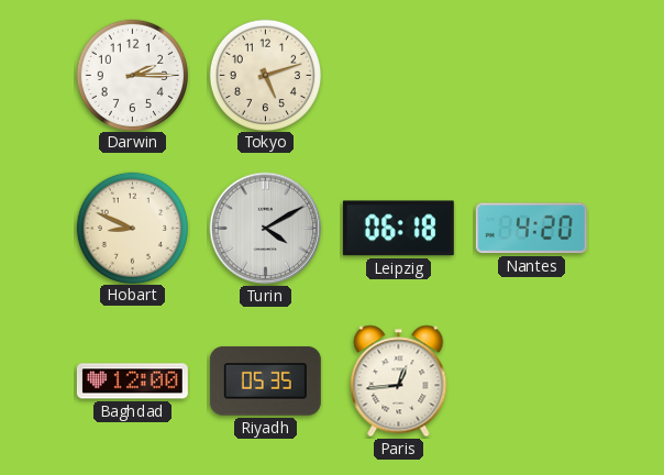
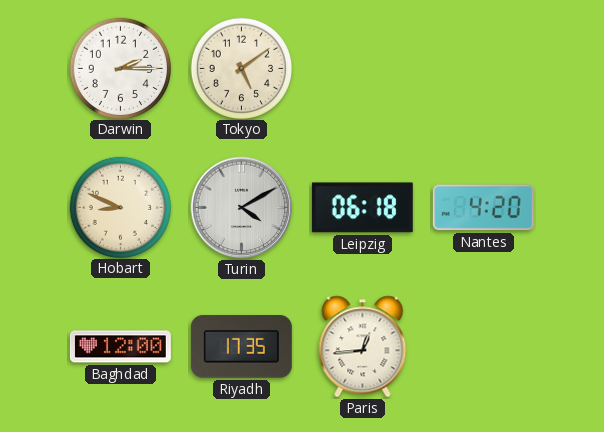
Tokyo: 5:12 -> 5:09
Riyadh: 05:35 -> 17:35
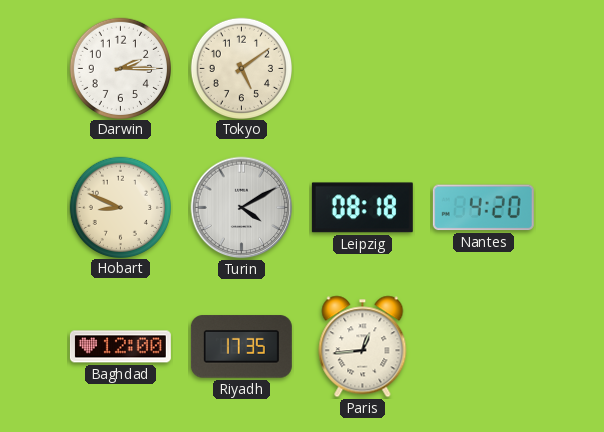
Leipzig: 06:18 -> 08:18
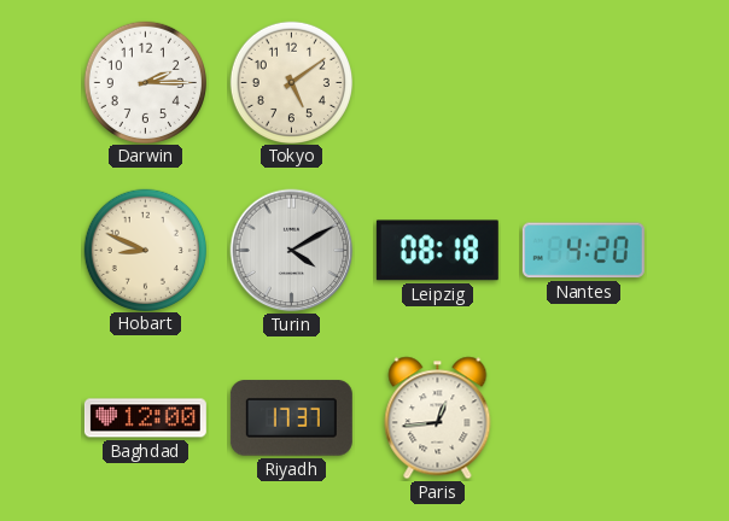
Riyadh: 17:35 -> 17:37
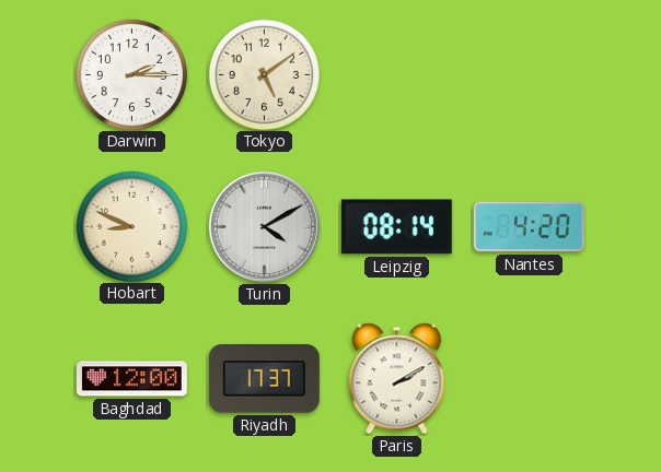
Leipzig: 08:18 -> 08:14
Paris: 12:44 -> 2:10
